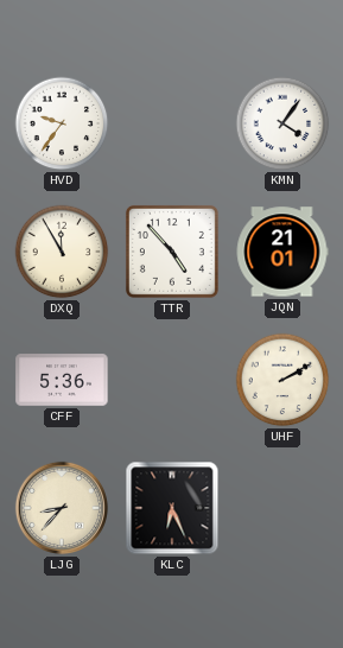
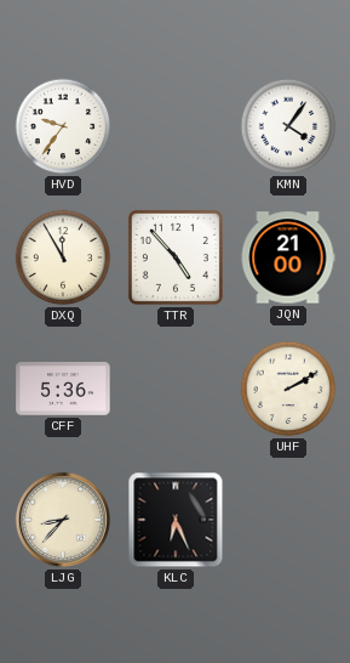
JQN: 21:01 -> 21:00
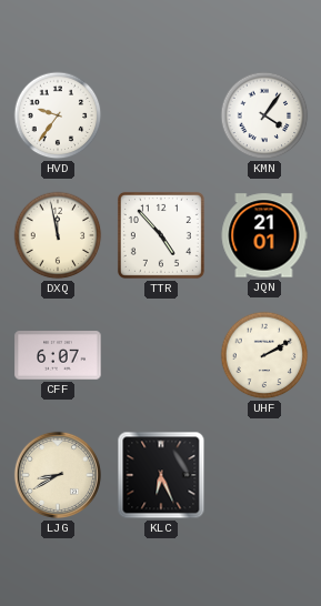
DXQ: 11:55 -> 11:58
JQN: 21:00 -> 21:01
CFF: 5:36 -> 6:07
LJG: 8:37 -> 8:40
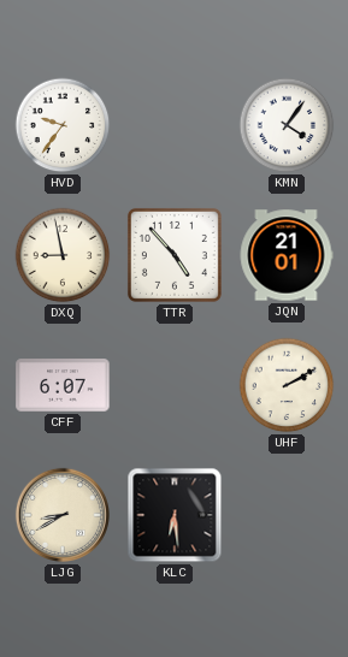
DXQ: 11:58 -> 8:58
KLC: 6:26 -> 6:29
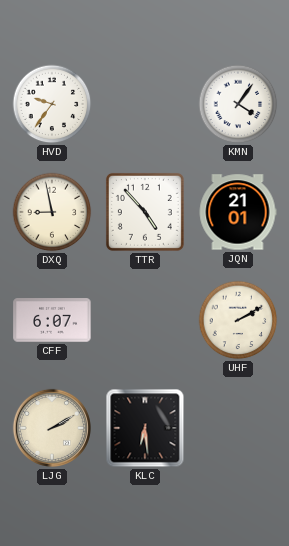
LJG: 8:40 -> 2:10
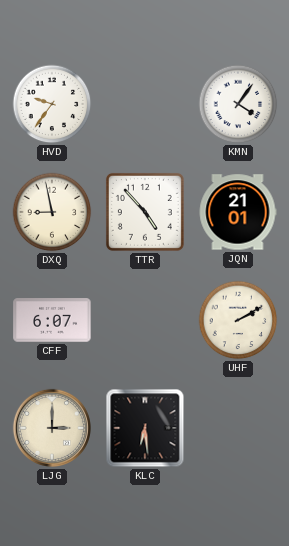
LJG: 2:10 -> 3:00
